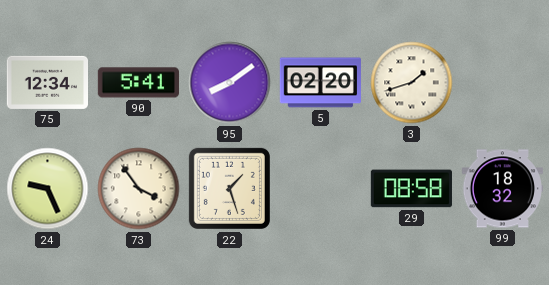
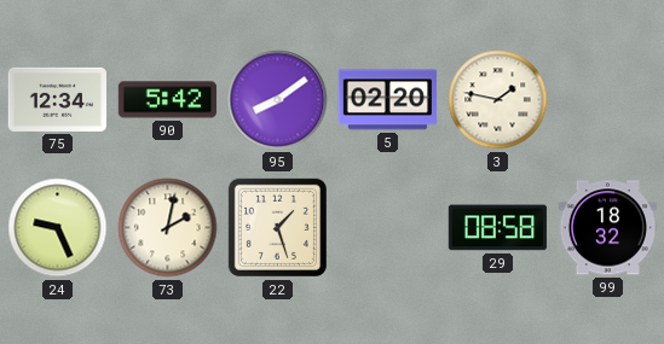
90: 5:41 -> 5:42
3: 1:42 -> 1:47
73: 3:54 -> 2:02
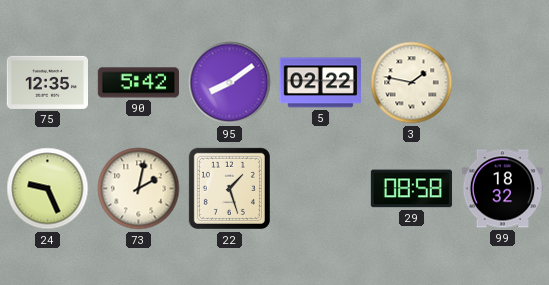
75: 12:34 -> 12:35
5: 02:20 -> 02:22
